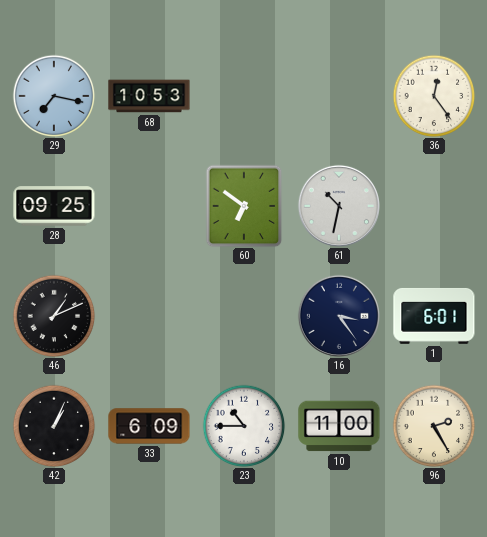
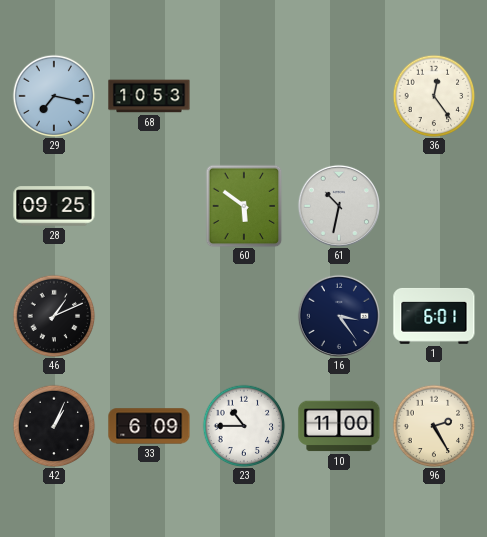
60: 6:51 -> 5:51
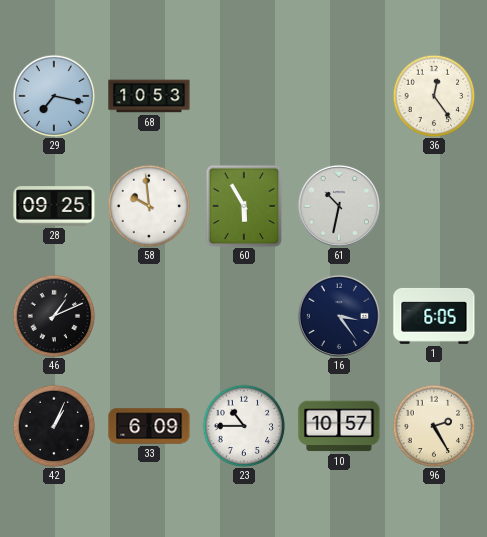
58: none -> 9:59
60: 5:51 -> 5:55
1: 6:01 -> 6:05
10: 11:00 -> 10:57
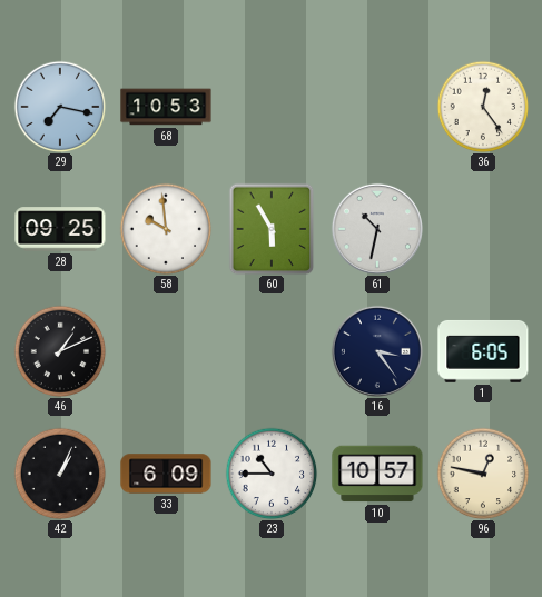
96: 2:25 -> 12:47
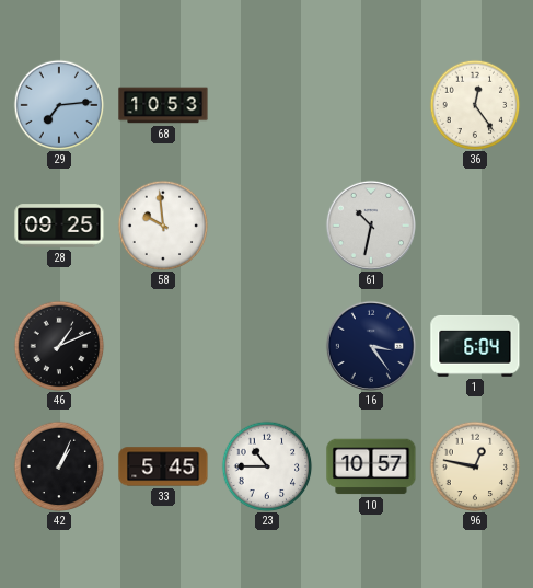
29: 7:17 -> 7:14
60: 5:55 -> none
1: 6:05 -> 6:04
33: 6:09 -> 5:45
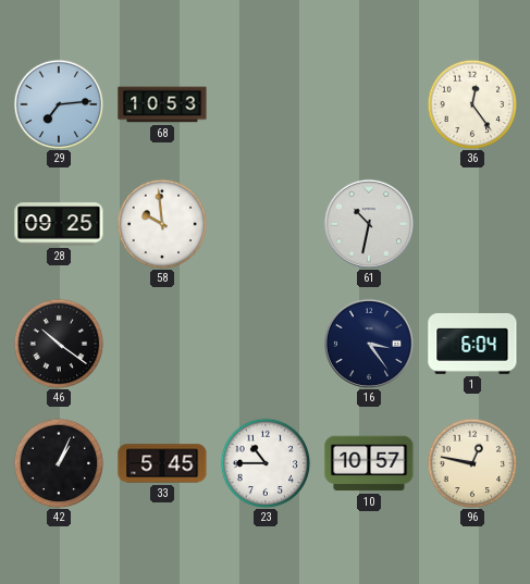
46: 1:11 -> 10:21
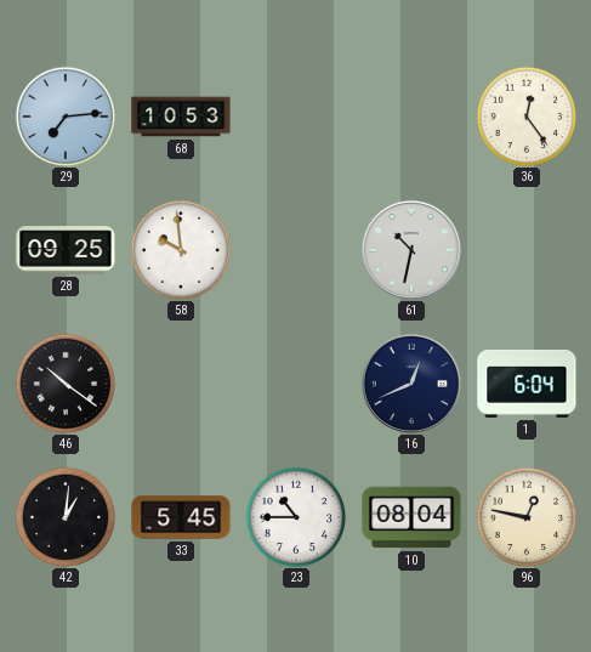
16: 3:24 -> 12:41
42: 1:04 -> 1:01
10: 10:57 -> 08:04
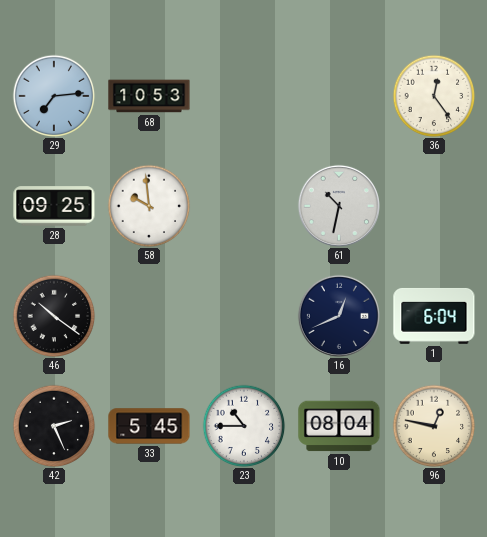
42: 1:01 -> 2:26
